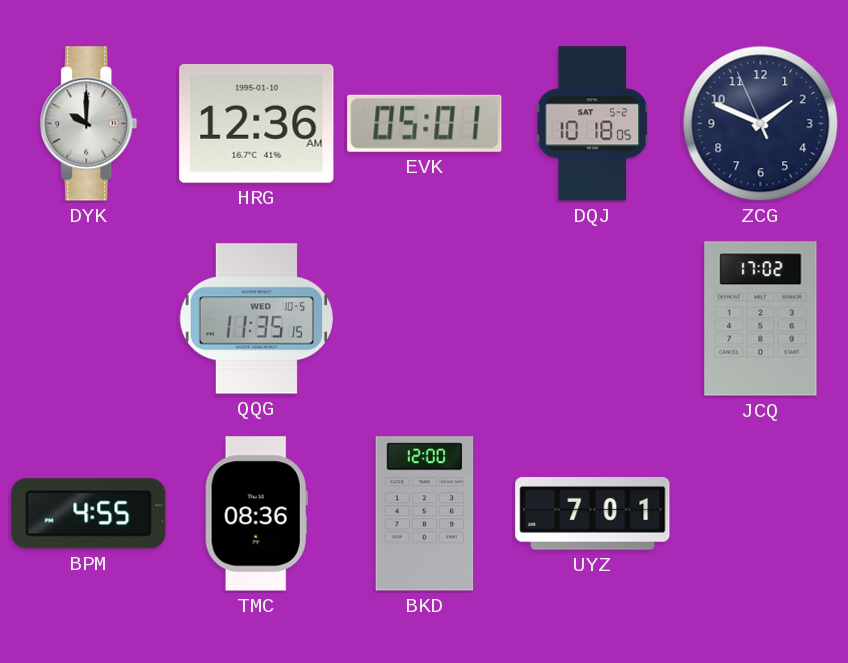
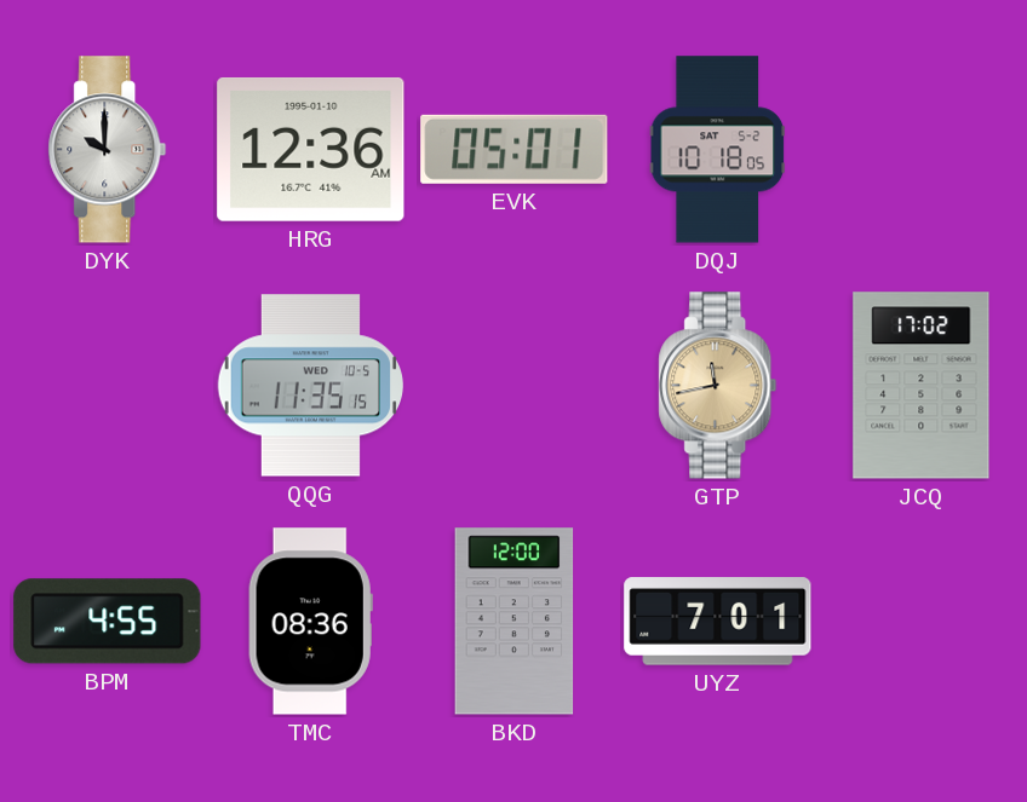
ZCG: 1:48 -> none
GTP: none -> 11:43
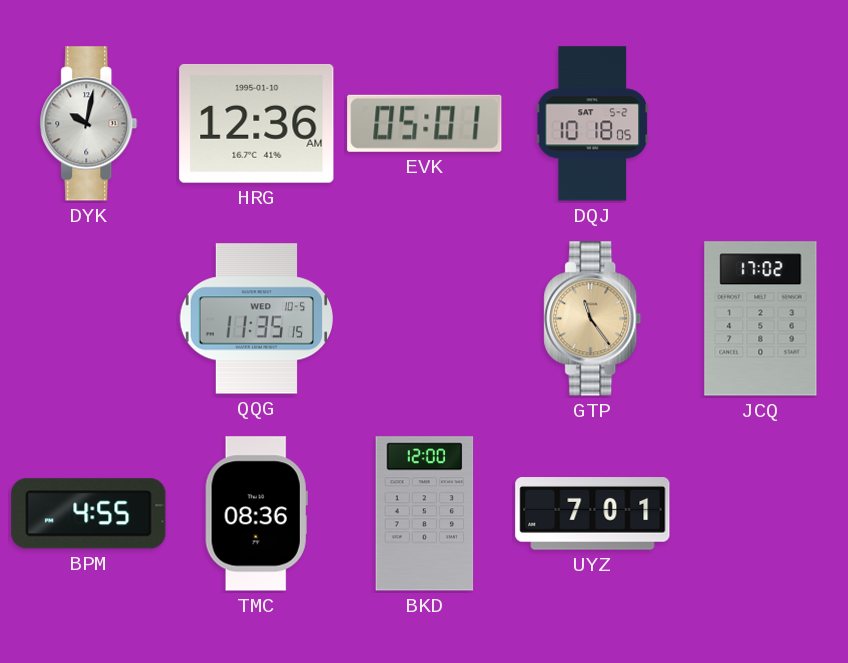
DYK: 10:00 -> 10:02
GTP: 11:43 -> 11:24
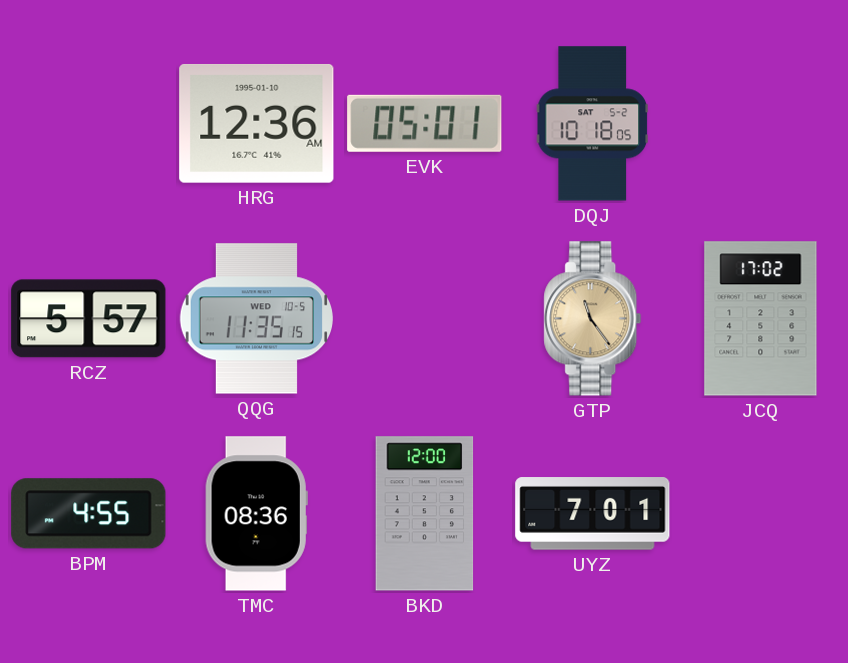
DYK: 10:02 -> none
RCZ: none -> 5:57
